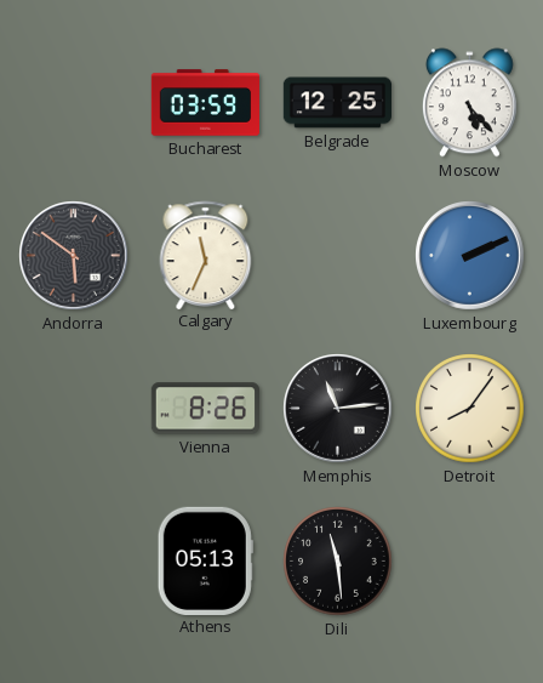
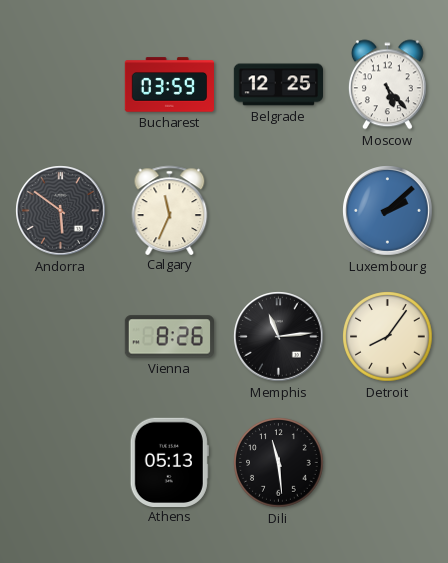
Luxembourg: 2:11 -> 2:08
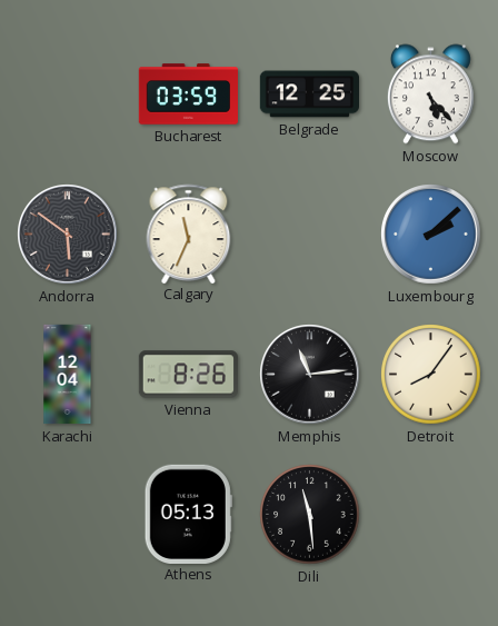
Karachi: none -> 12:04
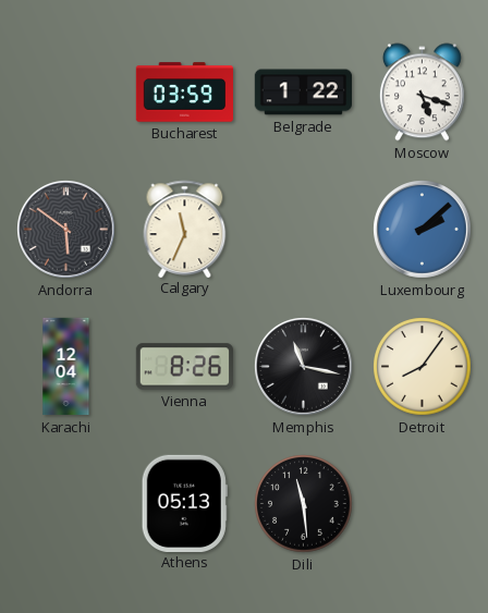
Belgrade: 12:25 -> 1:22
Moscow: 5:23 -> 5:18
Memphis: 11:14 -> 11:17
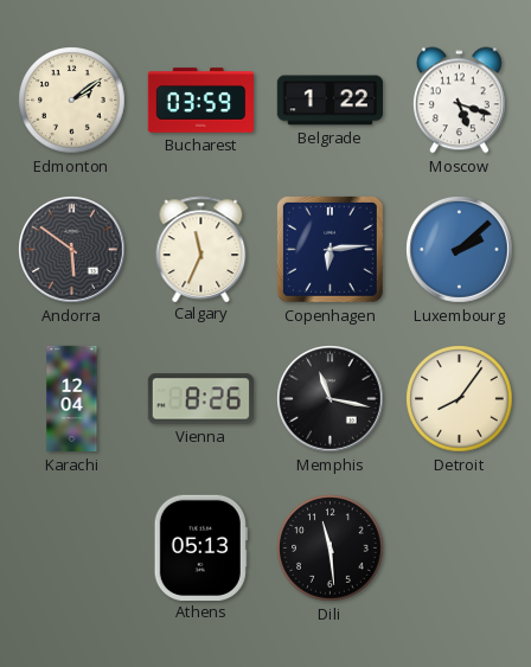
Edmonton: none -> 2:09
Copenhagen: none -> 6:14
